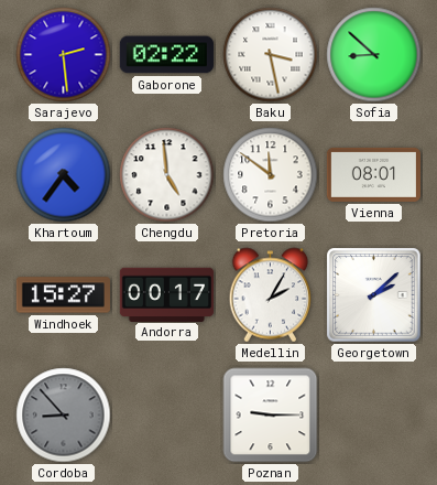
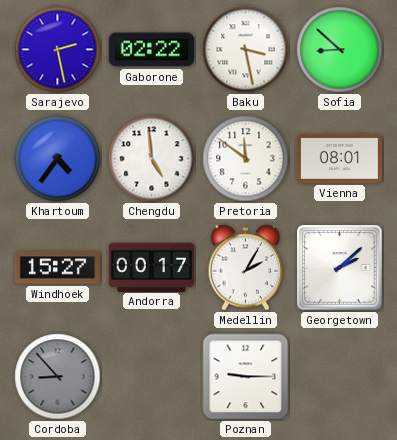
Sarajevo: 2:29 -> 2:28
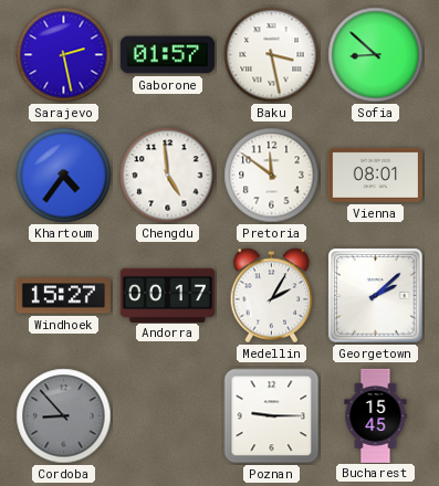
Gaborone: 02:22 -> 01:57
Bucharest: none -> 15:45
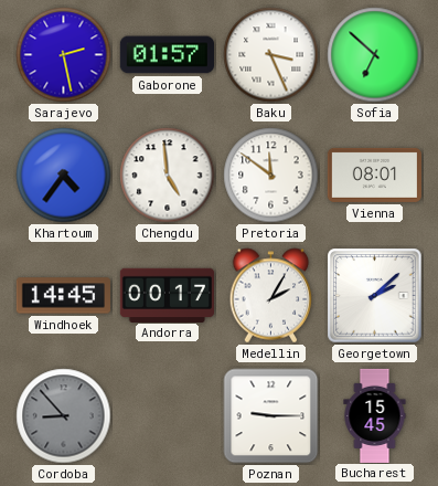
Baku: 3:28 -> 3:26
Sofia: 8:52 -> 6:52
Windhoek: 15:27 -> 14:45
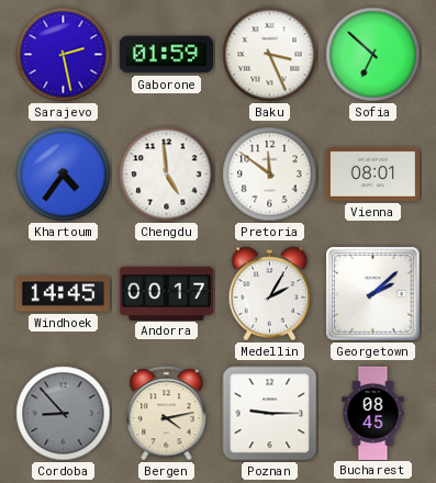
Gaborone: 01:57 -> 01:59
Bergen: none -> 4:13
Bucharest: 15:45 -> 08:45
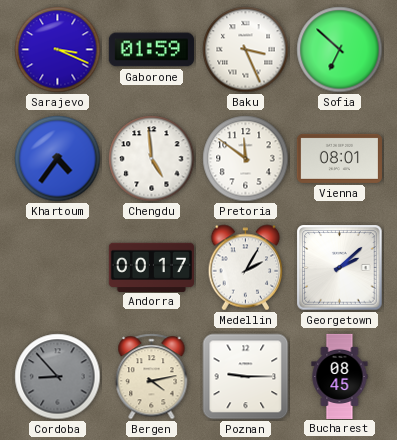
Sarajevo: 2:28 -> 3:19
Windhoek: 14:45 -> none
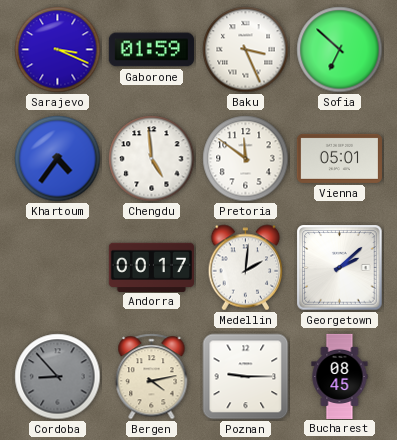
Vienna: 08:01 -> 05:01
Medellin: 2:05 -> 2:01
